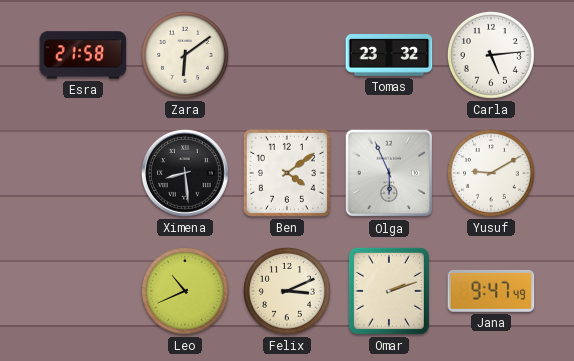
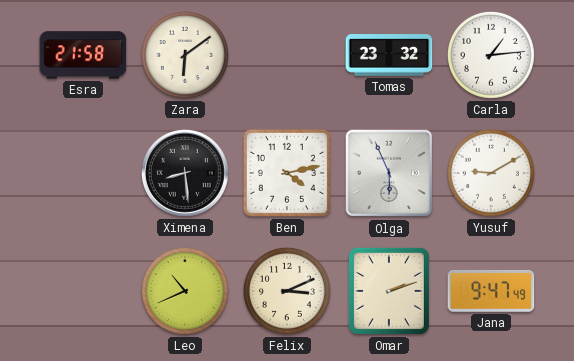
Carla: 5:14 -> 1:14
Ben: 4:09 -> 4:13
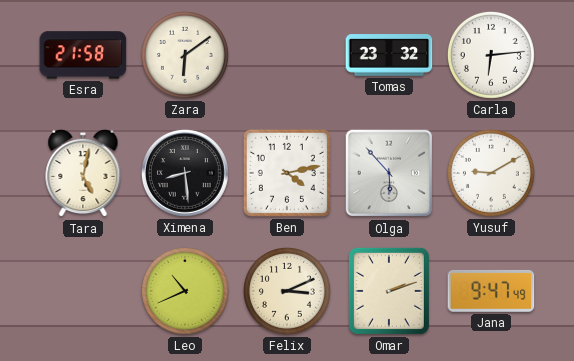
Carla: 1:14 -> 6:14
Tara: none -> 5:02
Olga: 5:56 -> 5:53
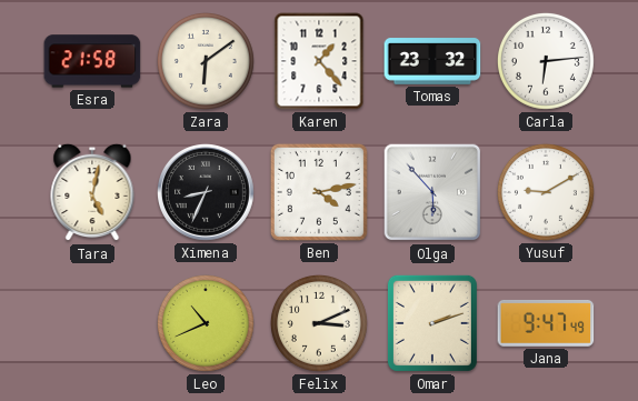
Karen: none -> 1:23
Ximena: 8:29 -> 8:34
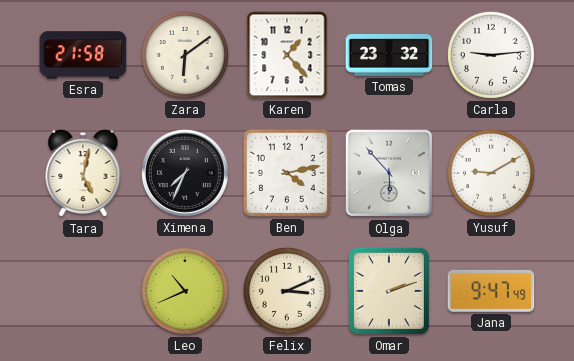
Carla: 6:14 -> 9:14
Ximena: 8:34 -> 7:34
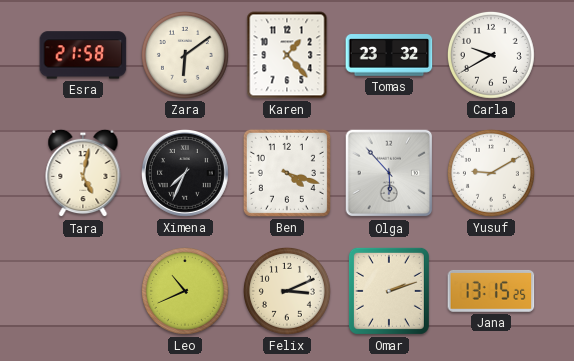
Carla: 9:14 -> 9:40
Ben: 4:13 -> 4:18
Jana: 9:47 -> 13:15
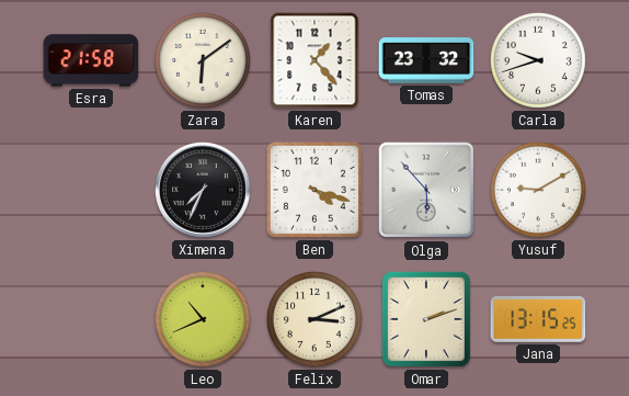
Carla: 9:40 -> 9:42
Tara: 5:02 -> none
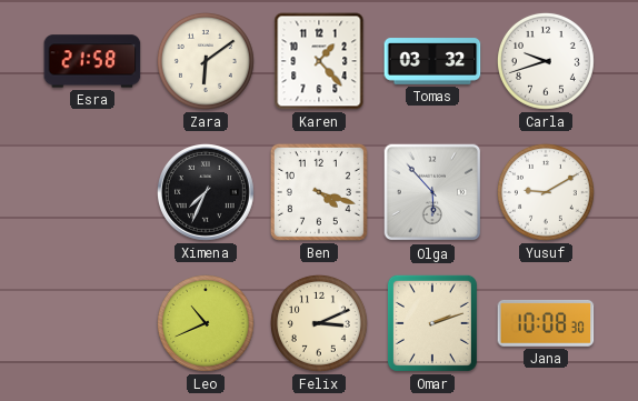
Tomas: 23:32 -> 03:32
Jana: 13:15 -> 10:08
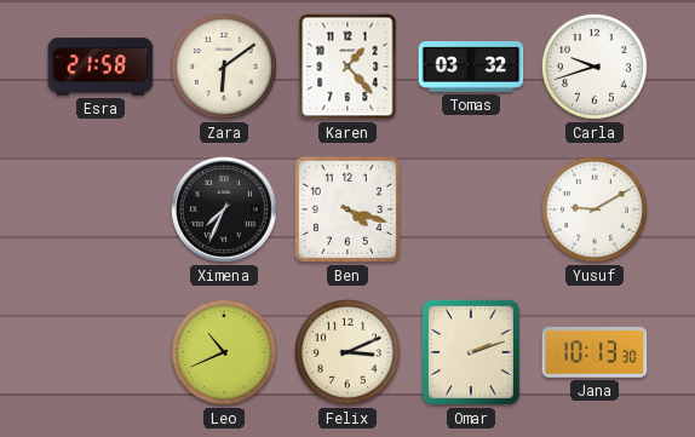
Olga: 5:53 -> none
Jana: 10:08 -> 10:13
